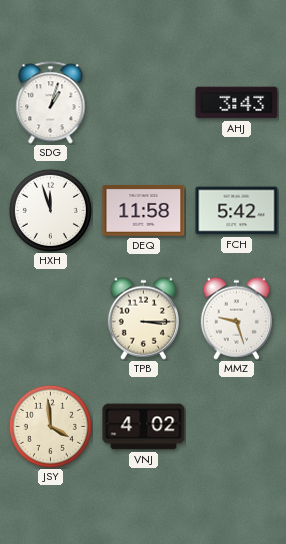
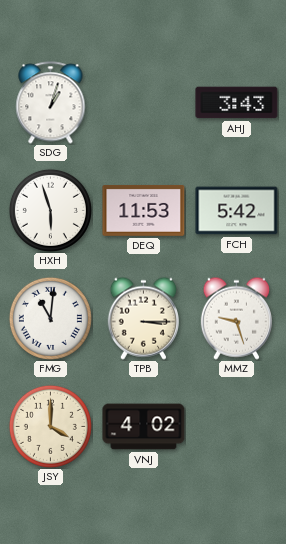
HXH: 11:57 -> 5:57
DEQ: 11:58 -> 11:53
FMG: none -> 11:01
JSY: 3:59 -> 4:00
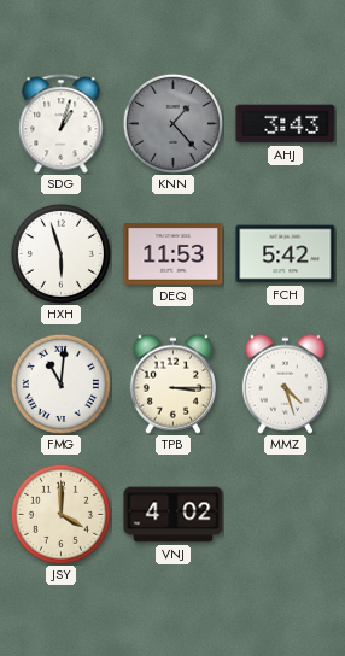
KNN: none -> 1:23
MMZ: 9:27 -> 4:27
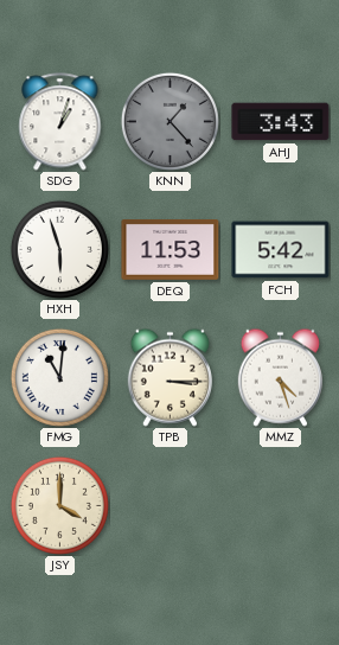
VNJ: 4:02 -> none
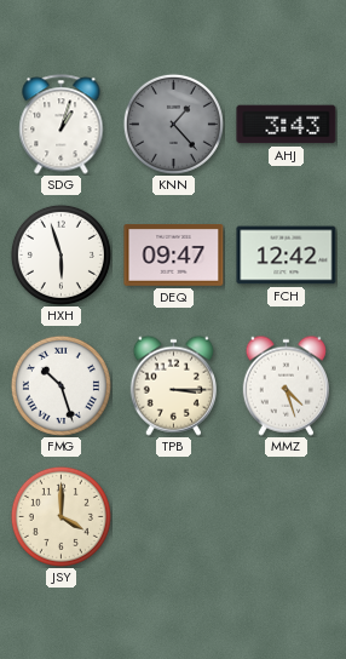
DEQ: 11:53 -> 09:47
FCH: 5:42 -> 12:42
FMG: 11:01 -> 10:27
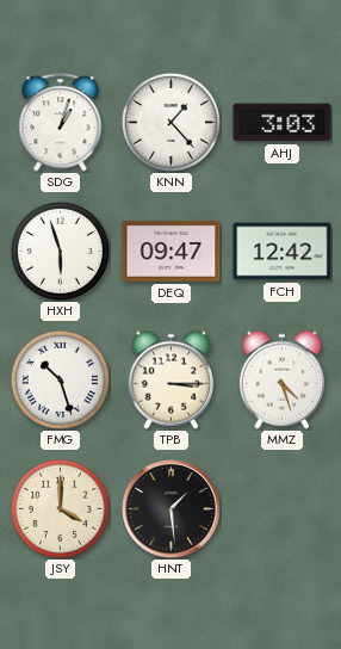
KNN dial: grey -> white
AHJ: 3:43 -> 3:03
HNT: none -> 1:29
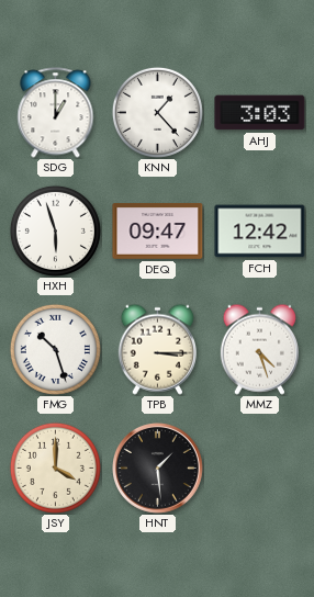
SDG: 1:03 -> 1:00
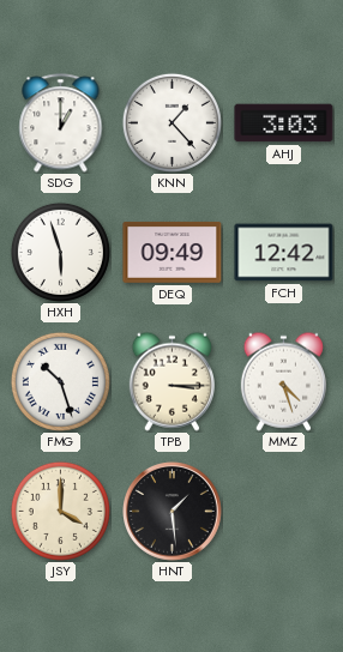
DEQ: 09:47 -> 09:49
